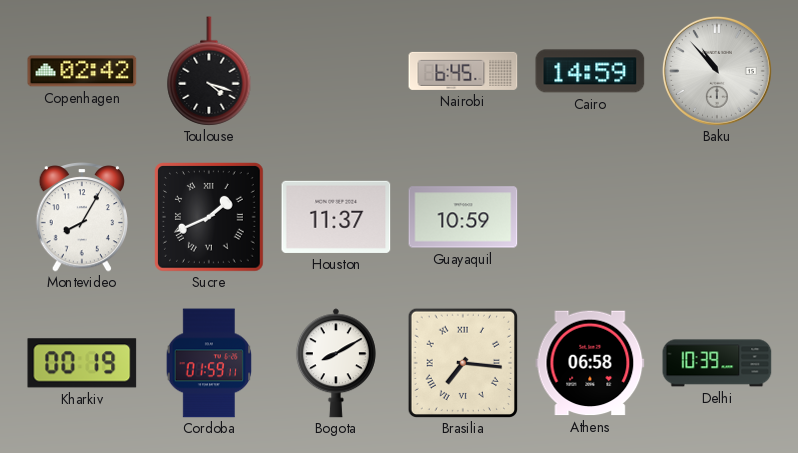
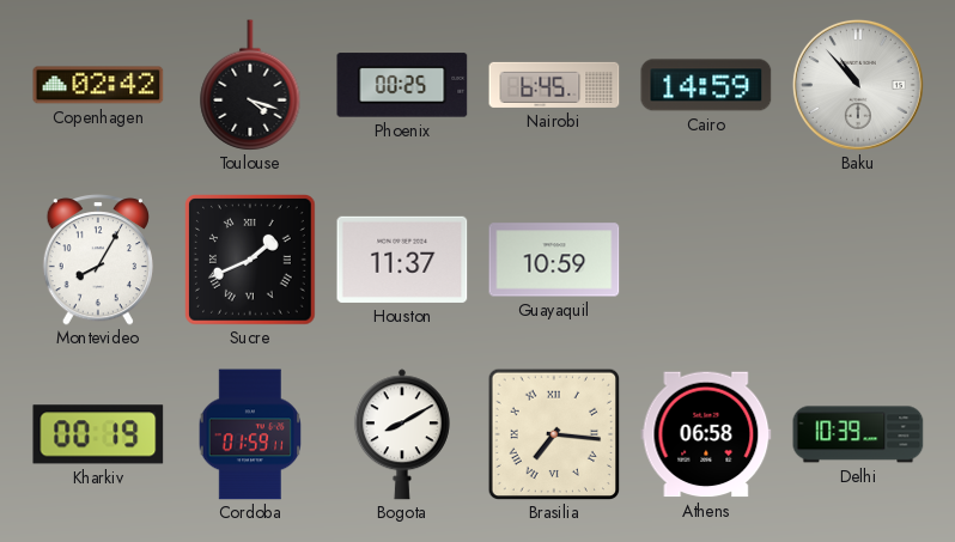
Phoenix: none -> 00:25
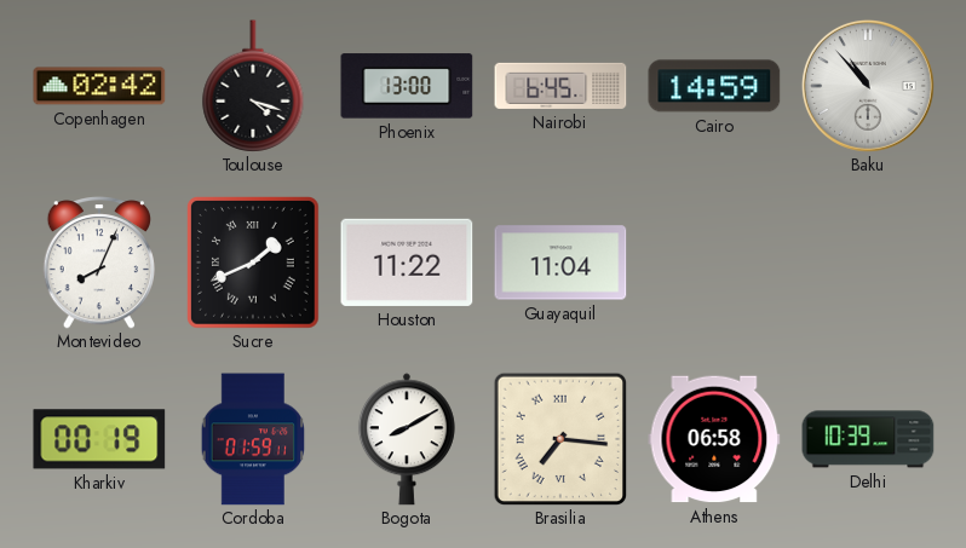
Phoenix: 00:25 -> 13:00
Montevideo: 8:05 -> 8:04
Houston: 11:37 -> 11:22
Guayaquil: 10:59 -> 11:04
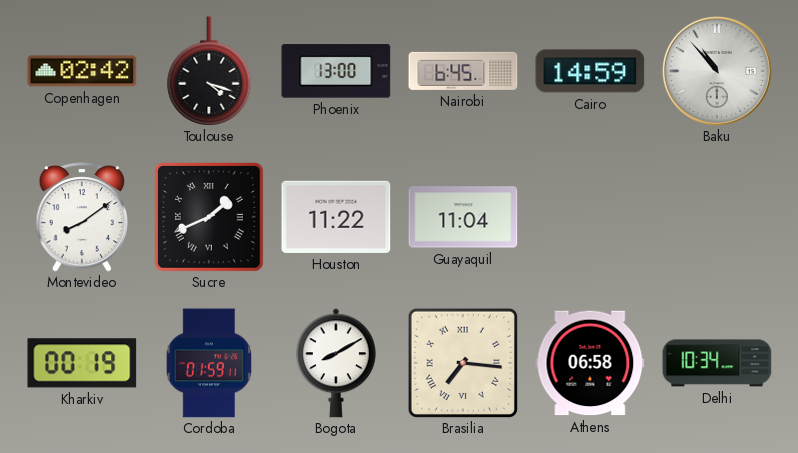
Montevideo: 8:04 -> 8:09
Delhi: 10:39 -> 10:34
